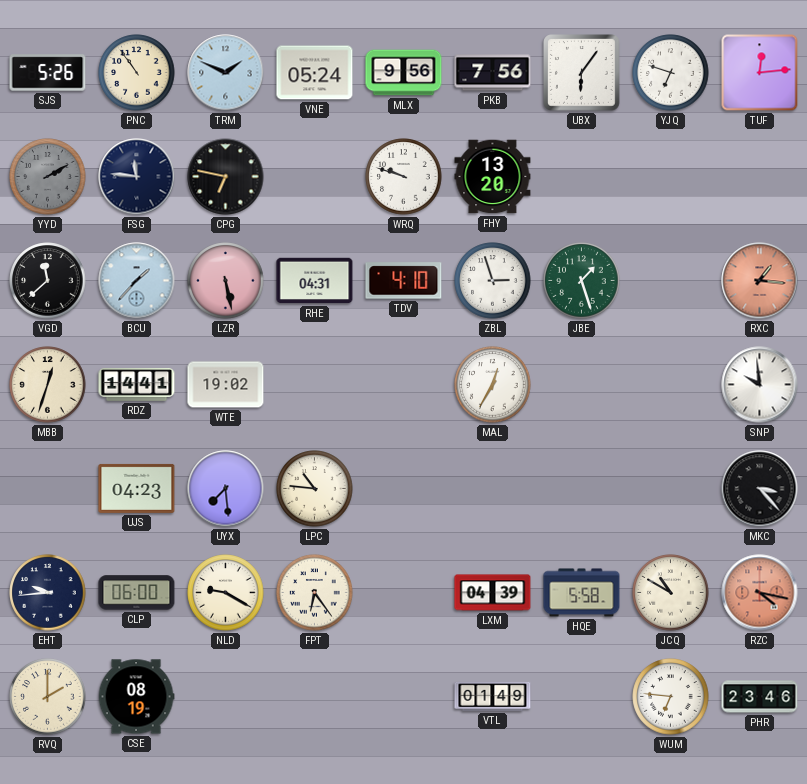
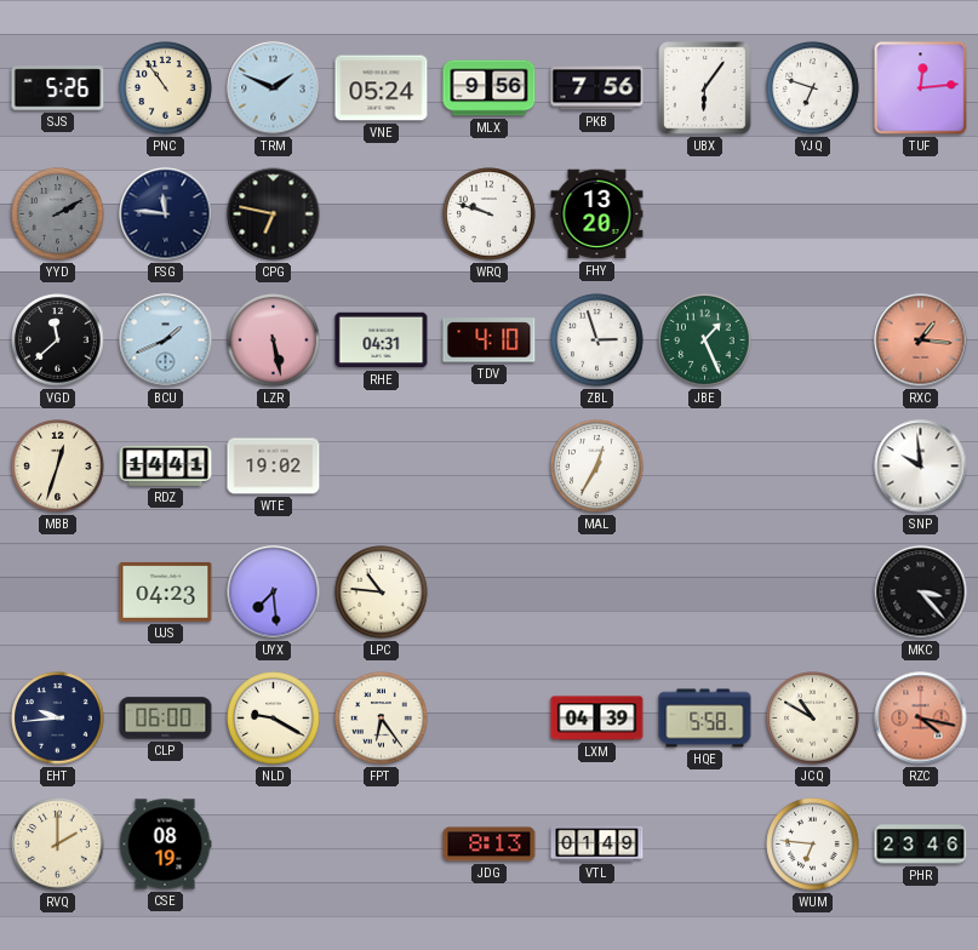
BCU: 1:37 -> 1:41
JBE: 1:27 -> 1:26
JDG: none -> 8:13
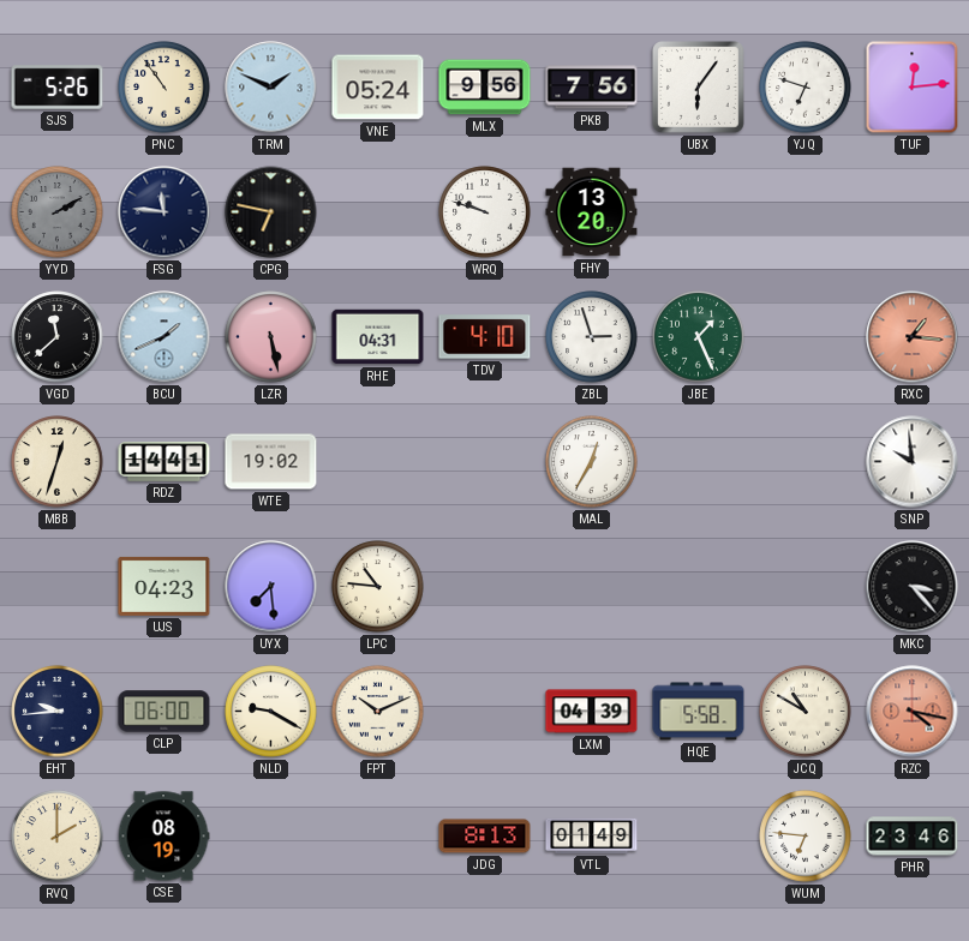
FPT: 6:24 -> 10:11
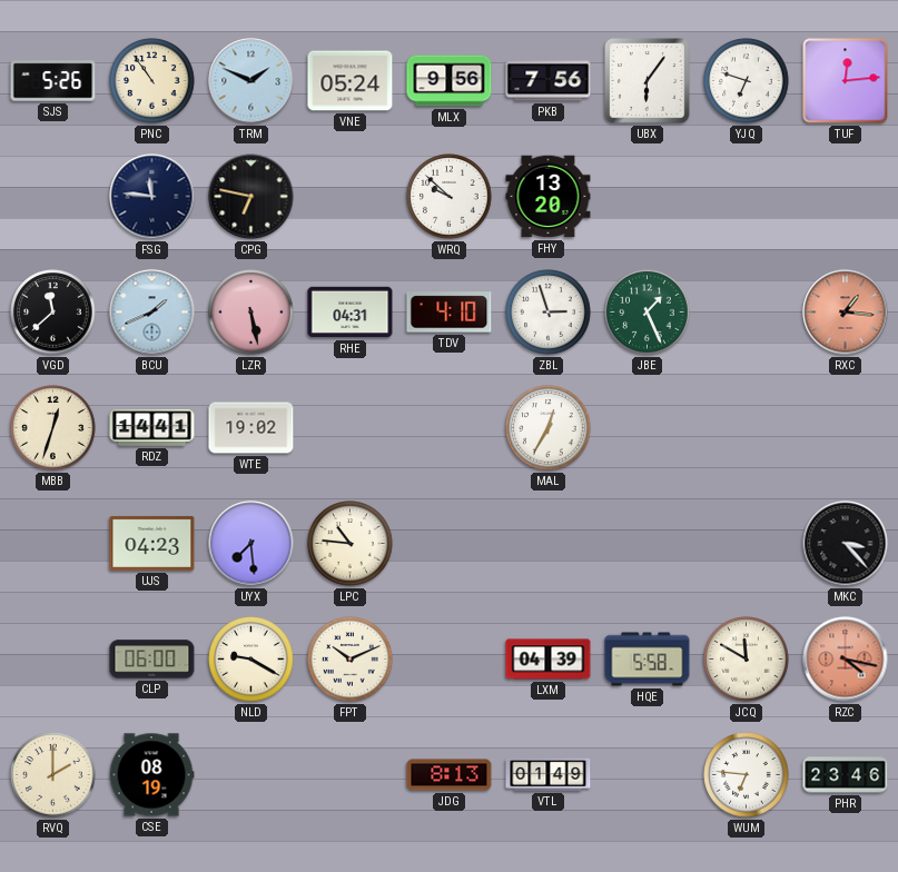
YYD: 2:10 -> none
WRQ: 9:48 -> 9:52
SNP: 9:59 -> none
EHT: 9:44 -> none
JCQ: 10:50 -> 11:50
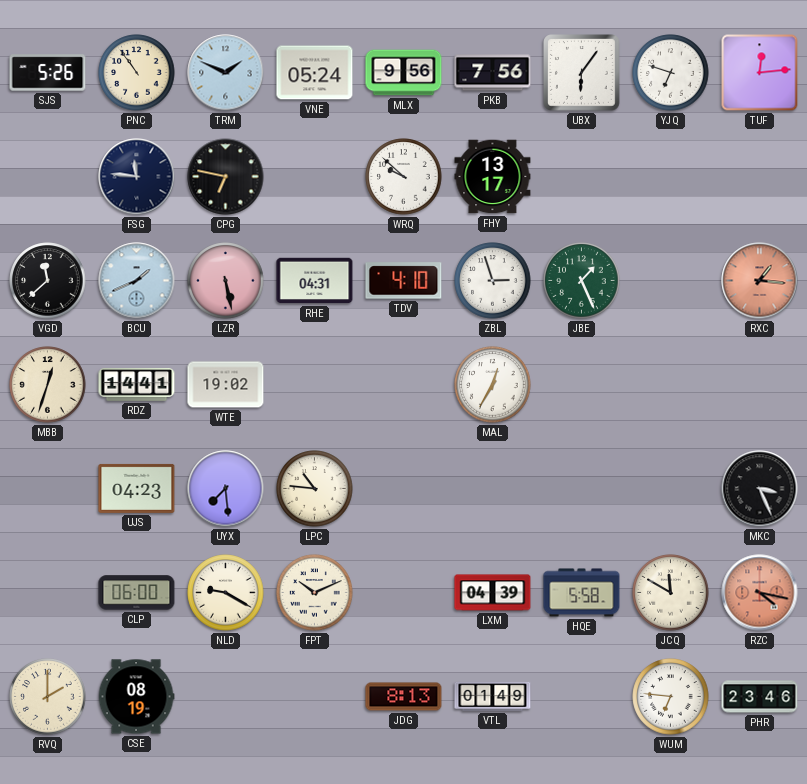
FHY: 13:20 -> 13:17
MKC: 3:23 -> 3:26
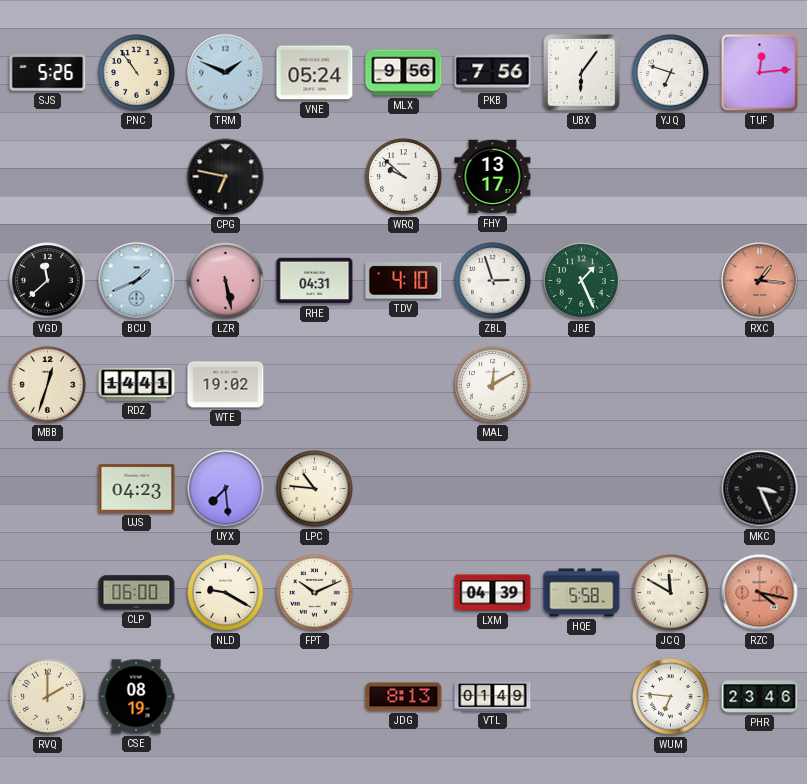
FSG: 11:46 -> none
MAL: 12:35 -> 12:10
